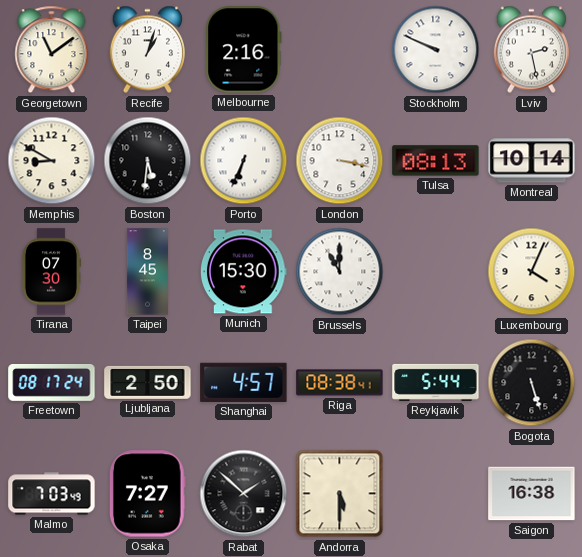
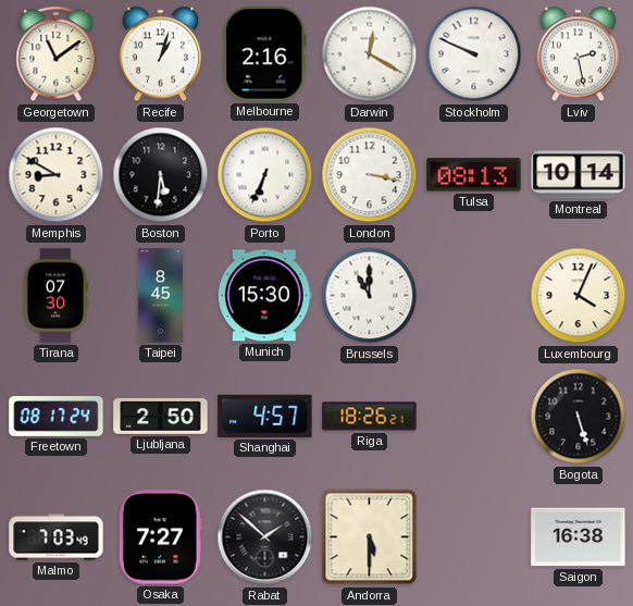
Darwin: none -> 12:20
Riga: 08:38 -> 18:26
Reykjavik: 5:44 -> none
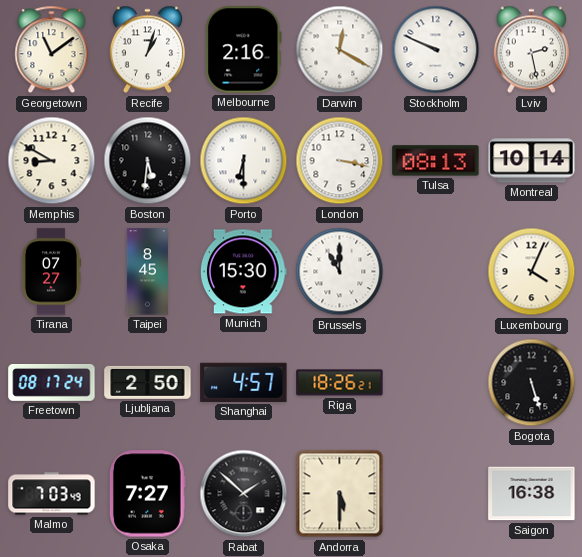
Porto: 6:34 -> 6:30
Tirana: 07:30 -> 07:27
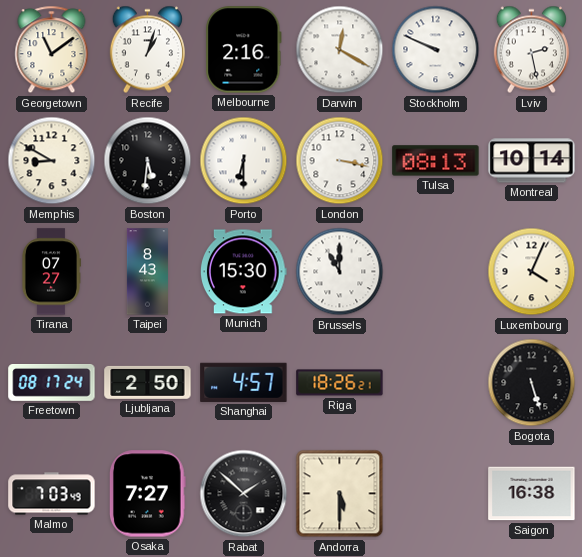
Taipei: 8:45 -> 8:43
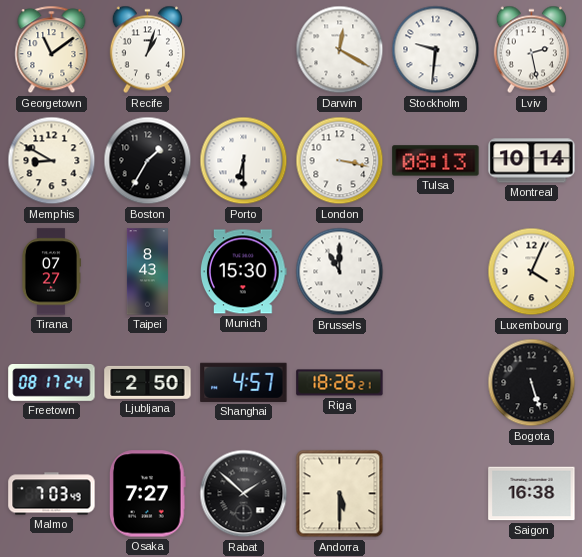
Melbourne: 2:16 -> none
Stockholm: 9:49 -> 9:31
Boston: 5:31 -> 1:35
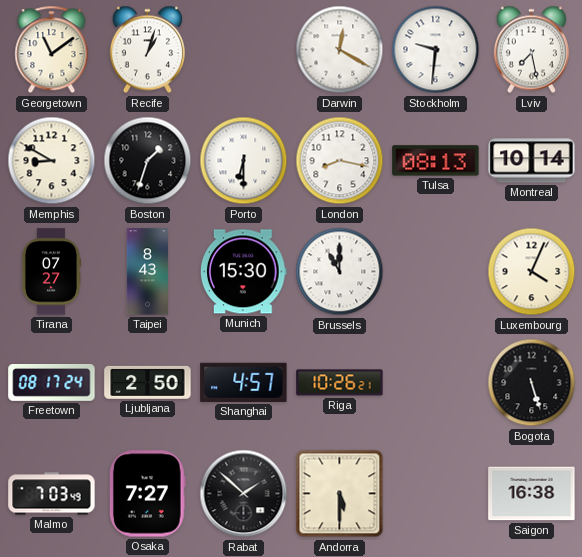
Lviv: 2:28 -> 7:28
Boston: 1:35 -> 1:33
London: 3:17 -> 8:17
Riga: 18:26 -> 10:26
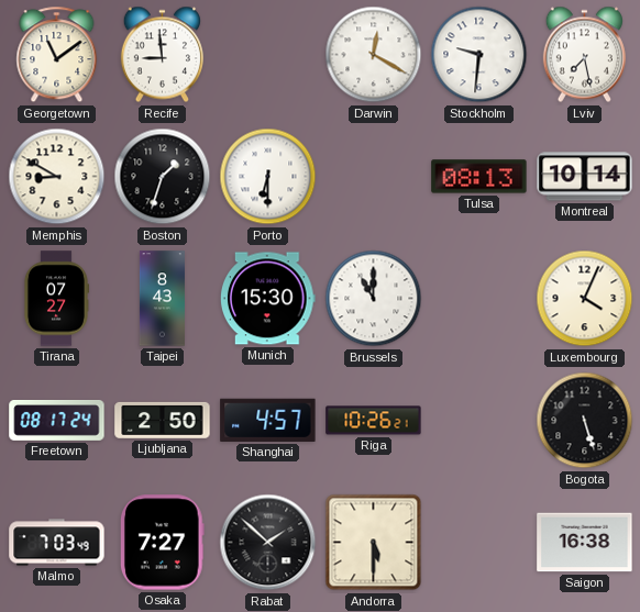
Recife: 1:03 -> 8:59
London: 8:17 -> none
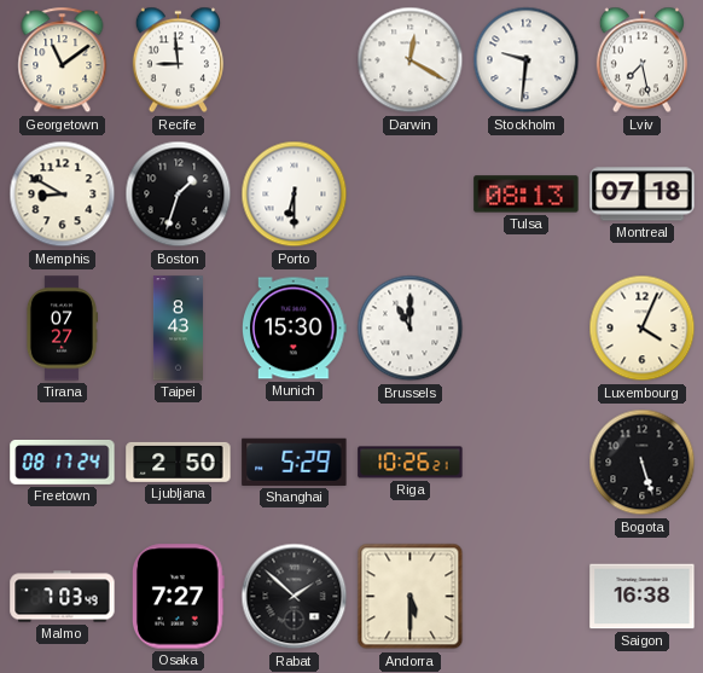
Montreal: 10:14 -> 07:18
Shanghai: 4:57 -> 5:29
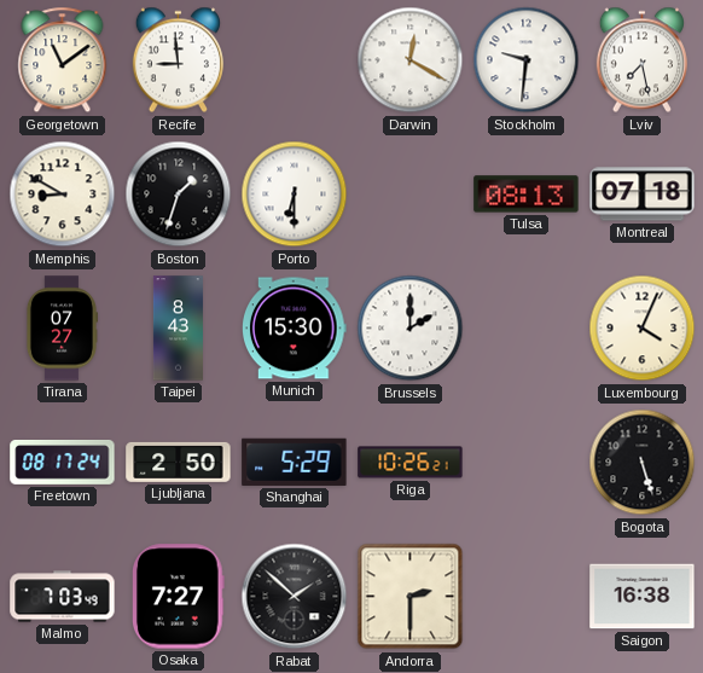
Brussels: 11:00 -> 2:00
Andorra: 5:30 -> 2:30
